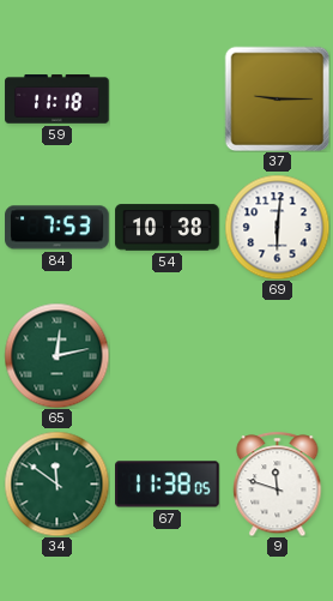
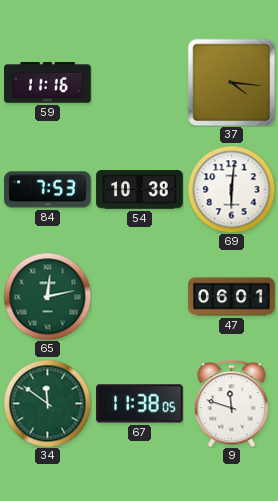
59: 11:18 -> 11:16
37: 9:15 -> 4:16
47: none -> 06:01
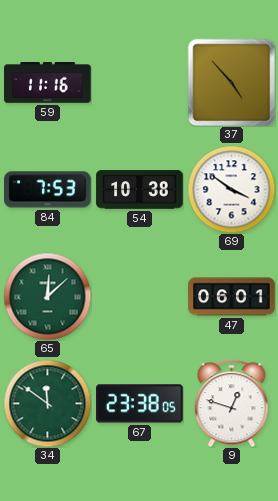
37: 4:16 -> 4:53
69: 6:01 -> 3:51
65: 12:13 -> 12:08
67: 11:38 -> 23:38
9: 11:48 -> 12:48
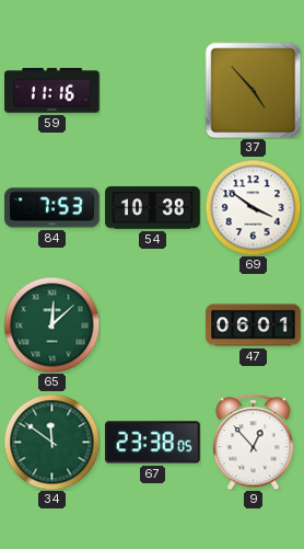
9: 12:48 -> 12:53
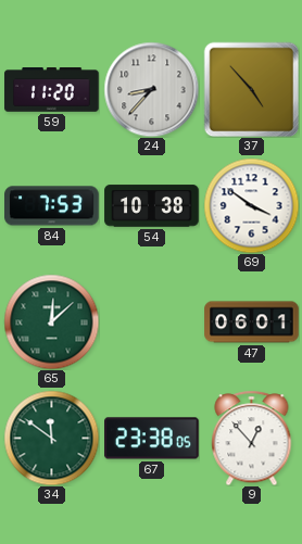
59: 11:16 -> 11:20
24: none -> 8:37
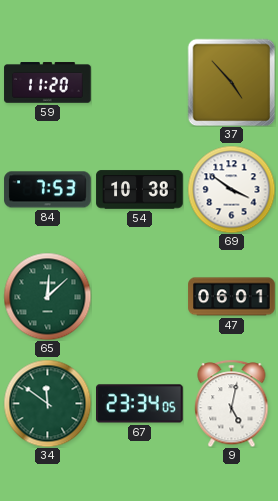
24: 8:37 -> none
67: 23:38 -> 23:34
9: 12:53 -> 5:02
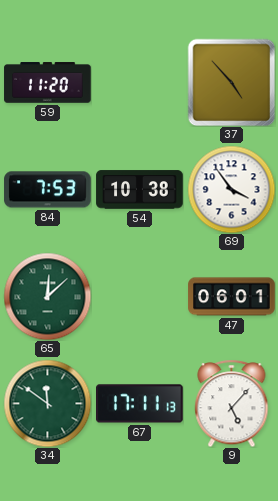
69: 3:51 -> 3:54
67: 23:34 -> 17:11
9: 5:02 -> 5:07
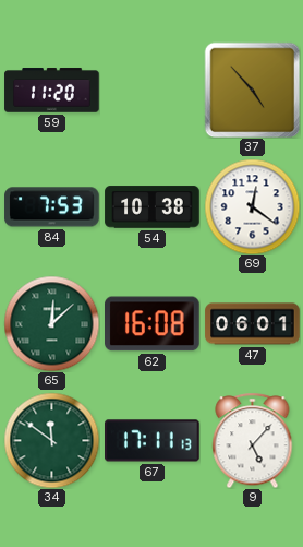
69: 3:54 -> 12:21
62: none -> 16:08
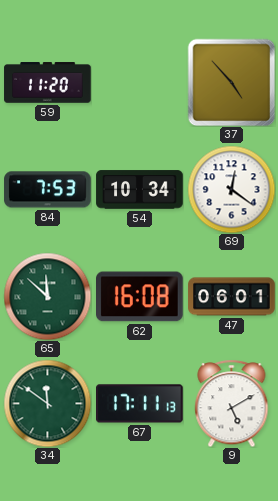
54: 10:38 -> 10:34
65: 12:08 -> 11:52
9: 5:07 -> 5:10
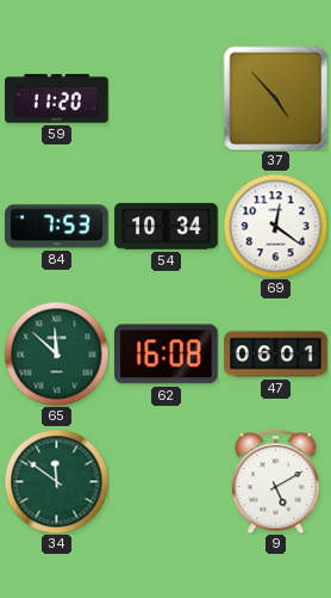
67: 17:11 -> none
